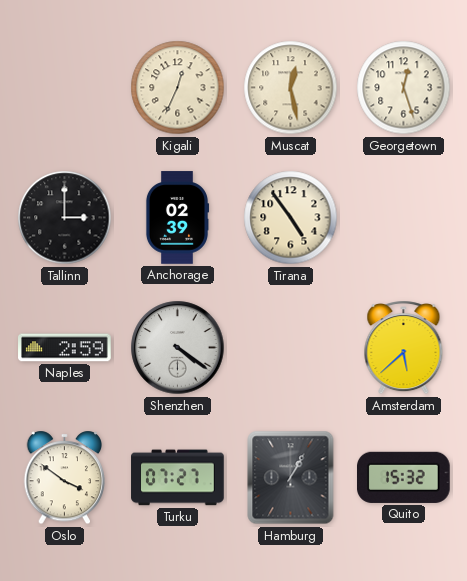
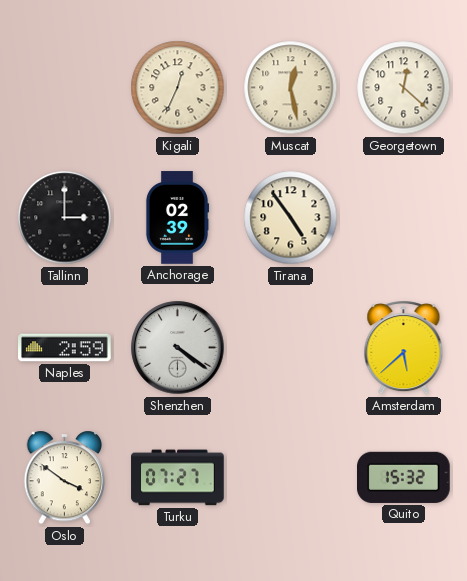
Georgetown: 12:27 -> 12:22
Hamburg: 1:05 -> none
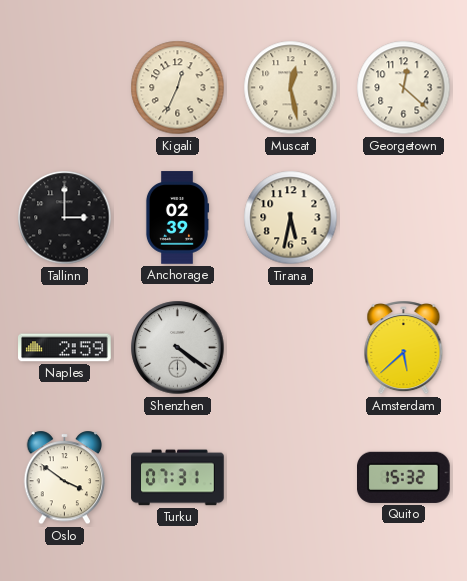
Tirana: 4:54 -> 5:32
Turku: 07:27 -> 07:31
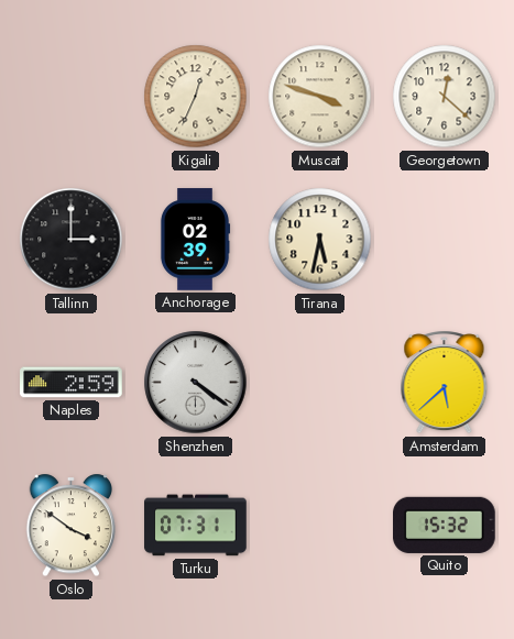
Muscat: 12:28 -> 3:48
